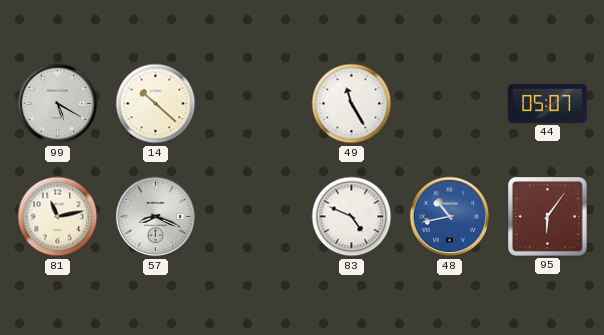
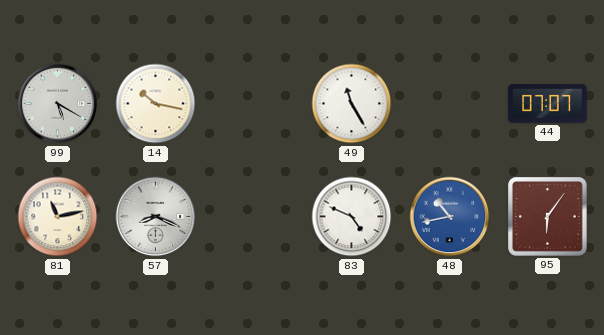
14: 10:22 -> 10:17
44: 05:07 -> 07:07
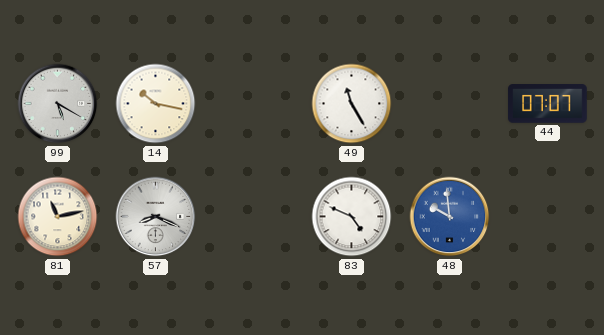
48: 10:43 -> 9:59
95: 6:06 -> none
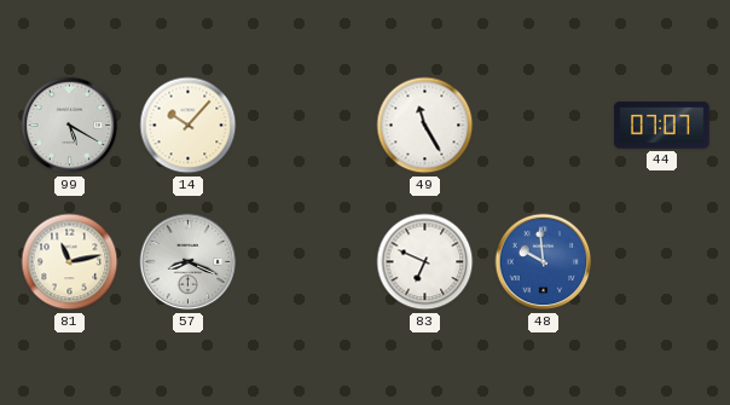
14: 10:17 -> 10:07
83: 4:49 -> 6:49
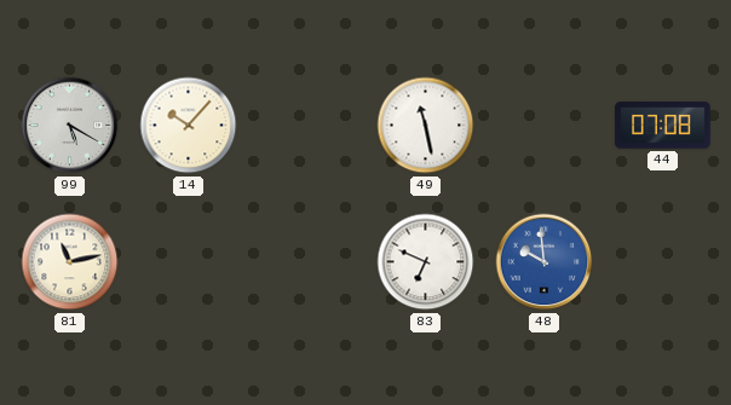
49: 11:25 -> 11:28
44: 07:07 -> 07:08
57: 8:19 -> none
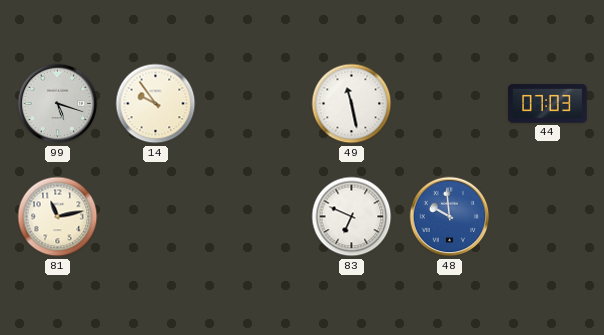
99: 5:20 -> 5:18
14: 10:07 -> 9:54
44: 07:08 -> 07:03
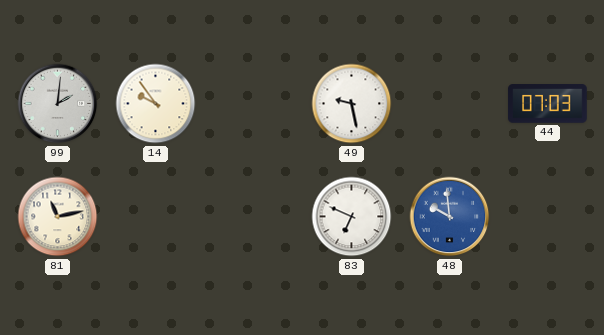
99: 5:18 -> 2:01
49: 11:28 -> 9:28
